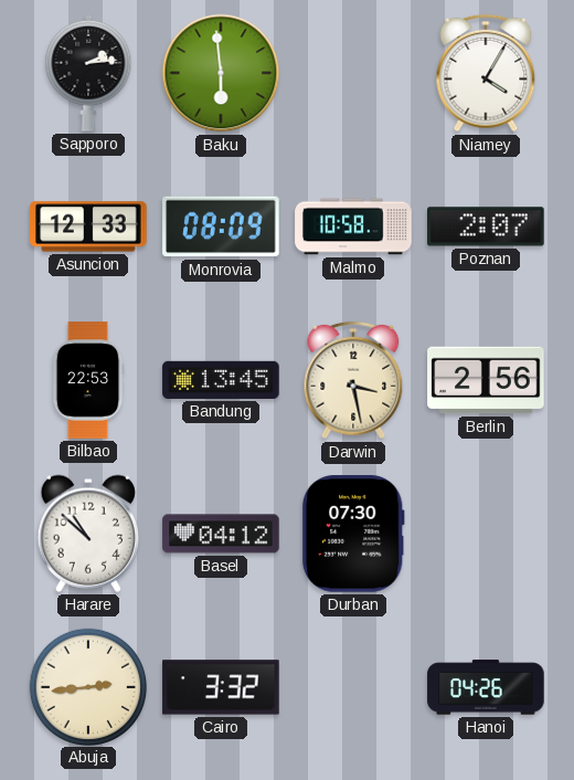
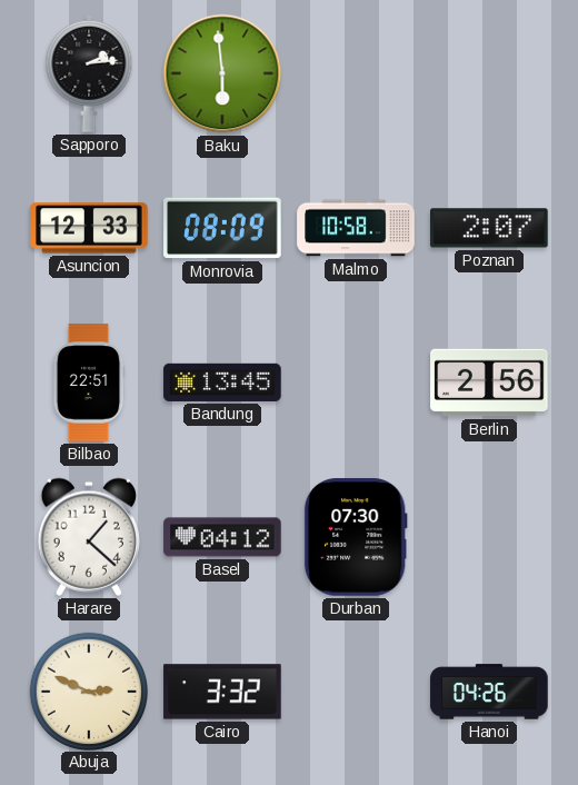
Niamey: 4:05 -> none
Bilbao: 22:53 -> 22:51
Darwin: 3:28 -> none
Harare: 10:52 -> 1:22
Abuja: 2:44 -> 2:49
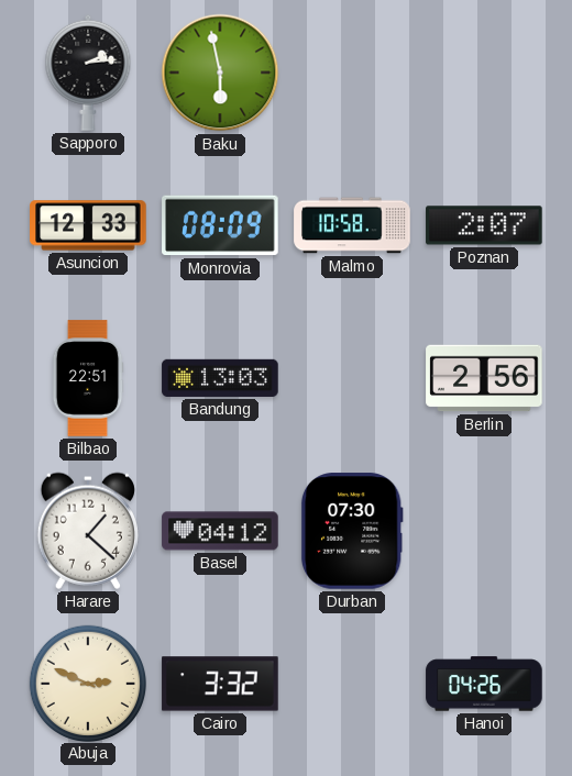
Baku: 5:59 -> 5:58
Bandung: 13:45 -> 13:03
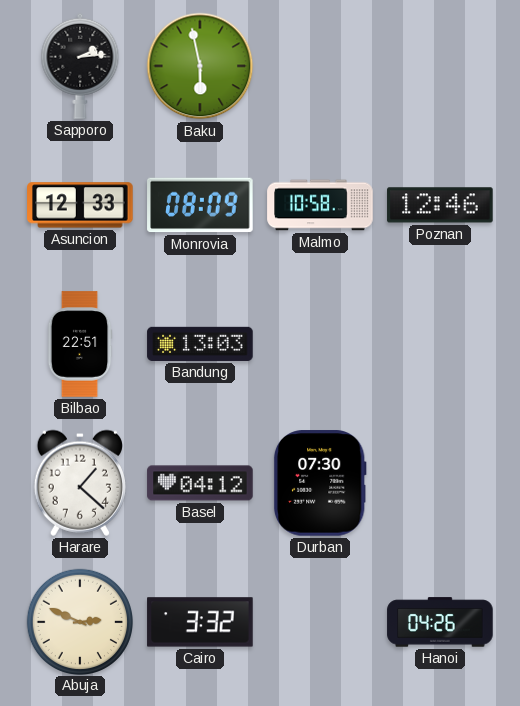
Poznan: 2:07 -> 12:46
Berlin: 2:56 -> none
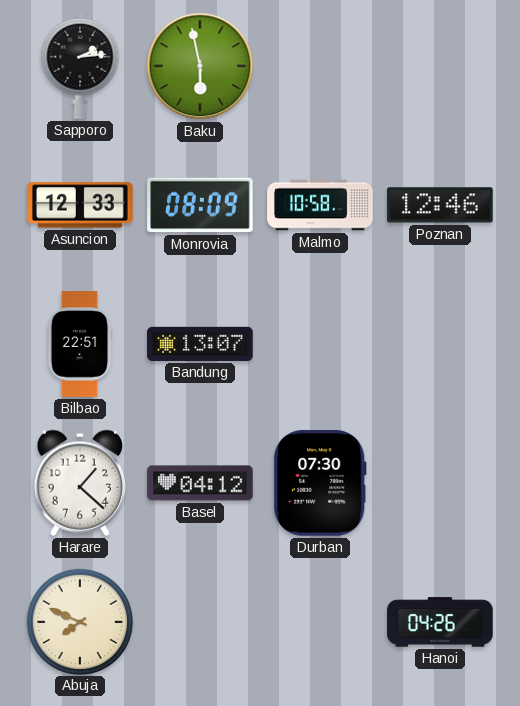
Bandung: 13:03 -> 13:07
Abuja: 2:49 -> 7:49
Cairo: 3:32 -> none
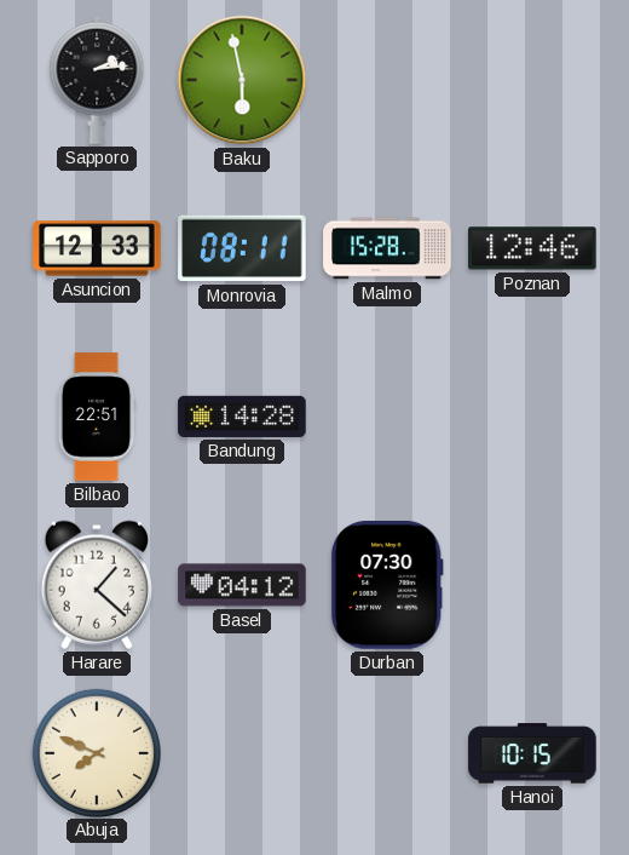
Monrovia: 08:09 -> 08:11
Malmo: 10:58 -> 15:28
Bandung: 13:07 -> 14:28
Hanoi: 04:26 -> 10:15
